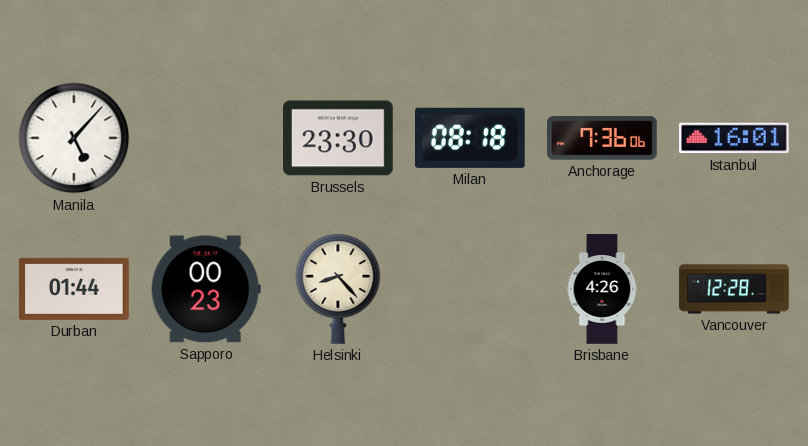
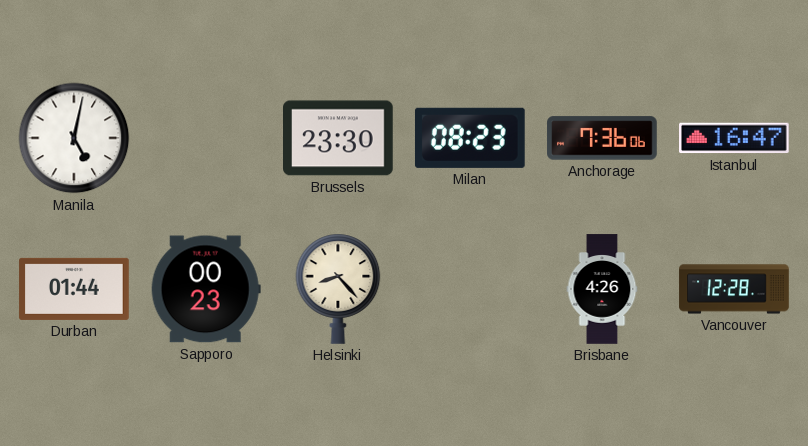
Manila: 5:07 -> 5:02
Milan: 08:18 -> 08:23
Istanbul: 16:01 -> 16:47
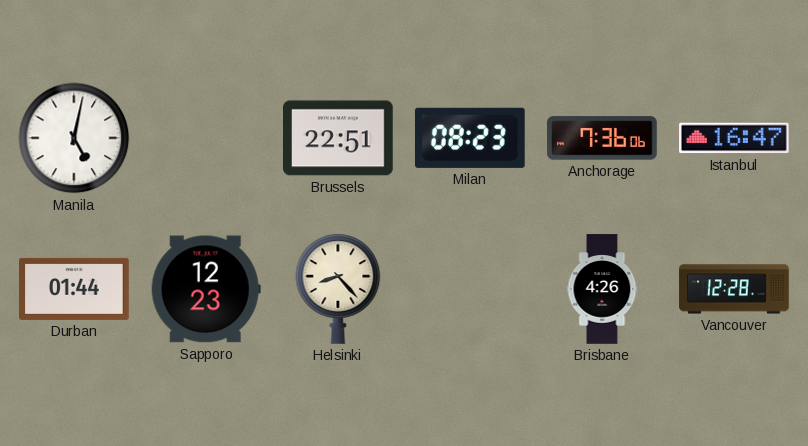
Brussels: 23:30 -> 22:51
Sapporo: 00:23 -> 12:23
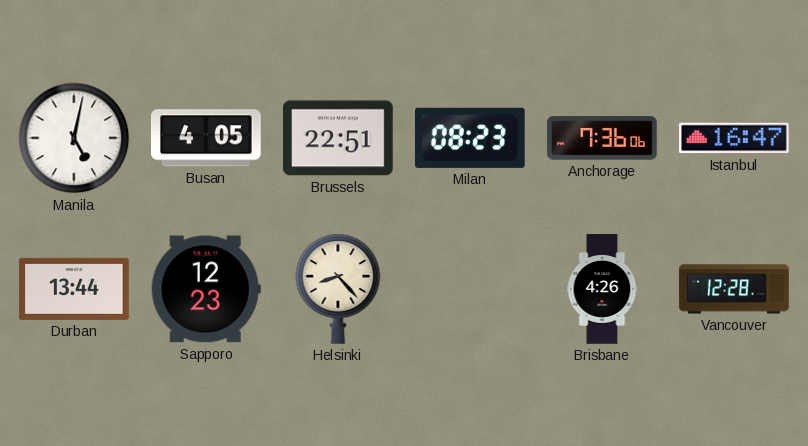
Busan: none -> 4:05
Durban: 01:44 -> 13:44
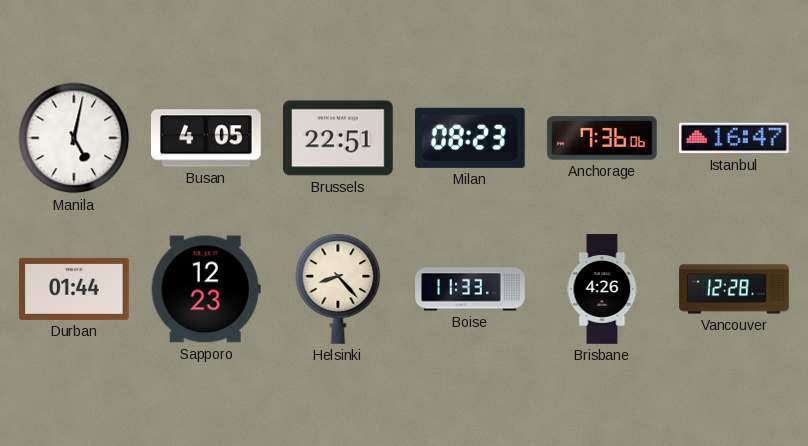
Durban: 13:44 -> 01:44
Boise: none -> 11:33
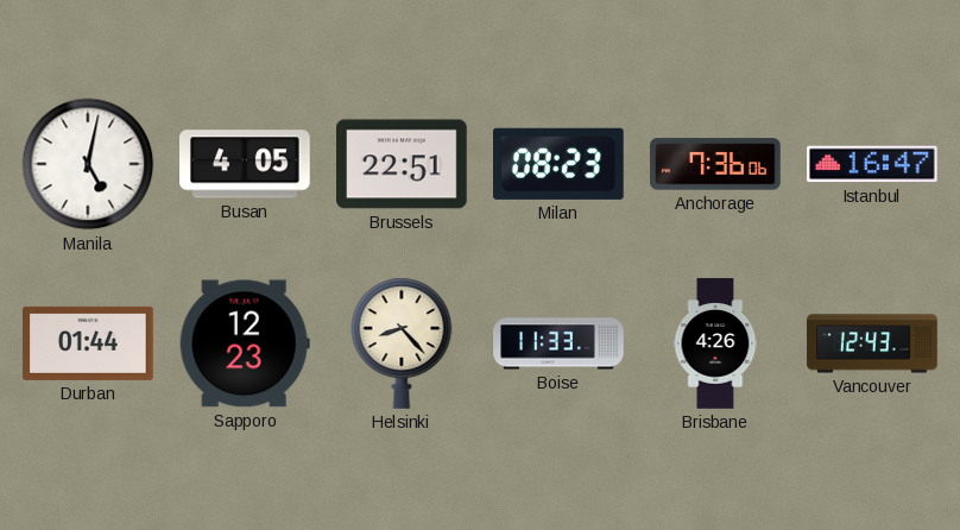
Vancouver: 12:28 -> 12:43
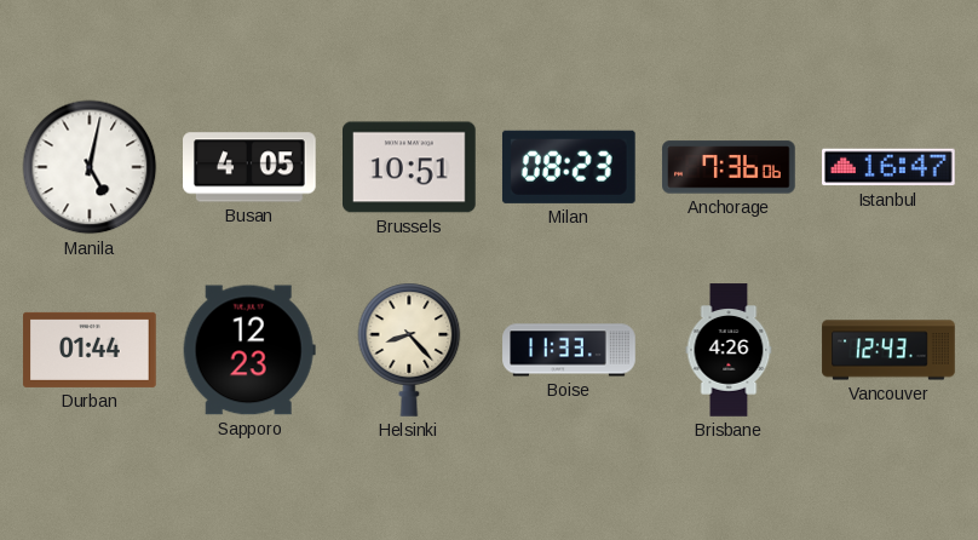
Brussels: 22:51 -> 10:51
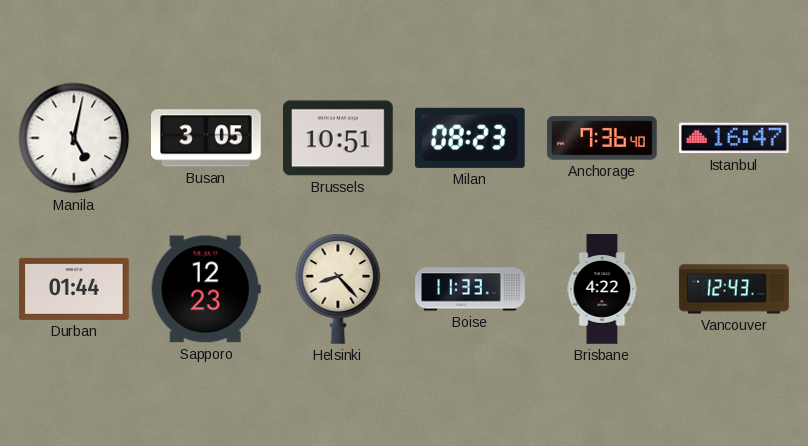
Busan: 4:05 -> 3:05
Anchorage: 7:36:06 -> 7:36:40
Brisbane: 4:26 -> 4:22
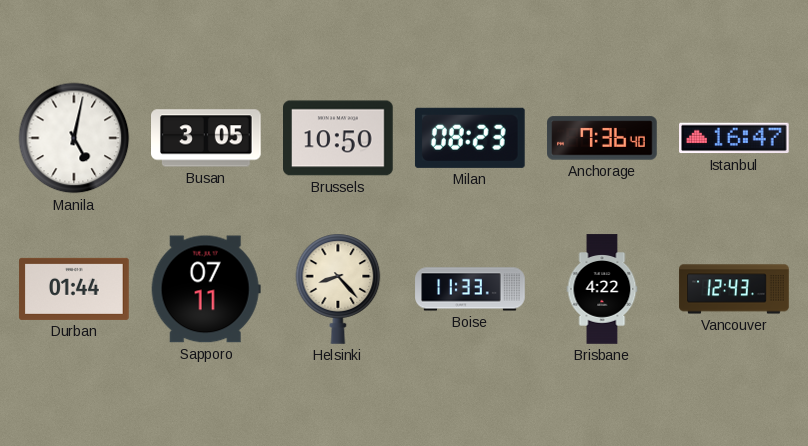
Brussels: 10:51 -> 10:50
Sapporo: 12:23 -> 07:11
